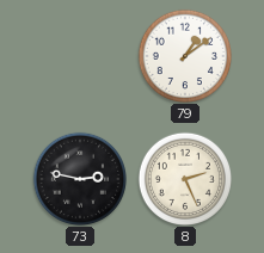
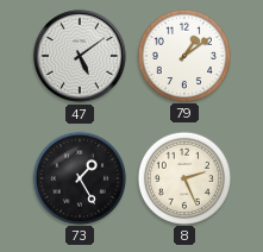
47: none -> 5:09
73: 2:47 -> 1:25
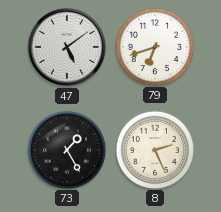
79: 1:09 -> 6:42
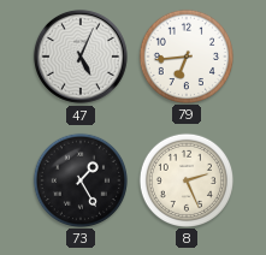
47: 5:09 -> 5:04
79: 6:42 -> 6:44
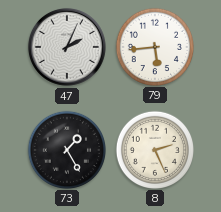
47: 5:04 -> 2:04
79: 6:44 -> 5:44
